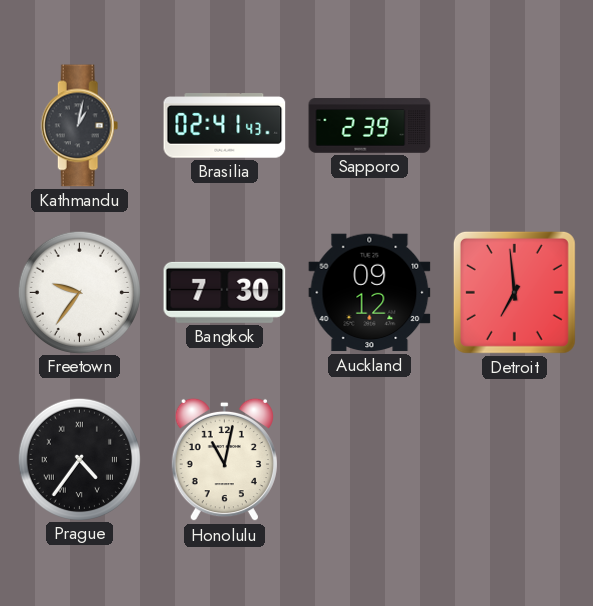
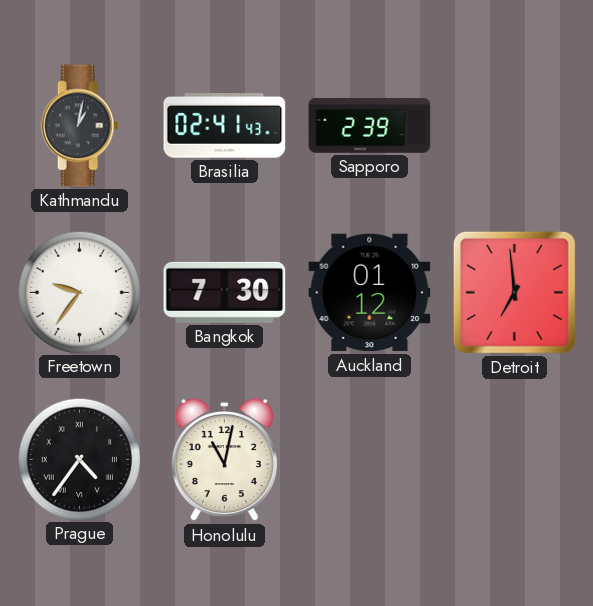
Auckland: 09:12 -> 01:12
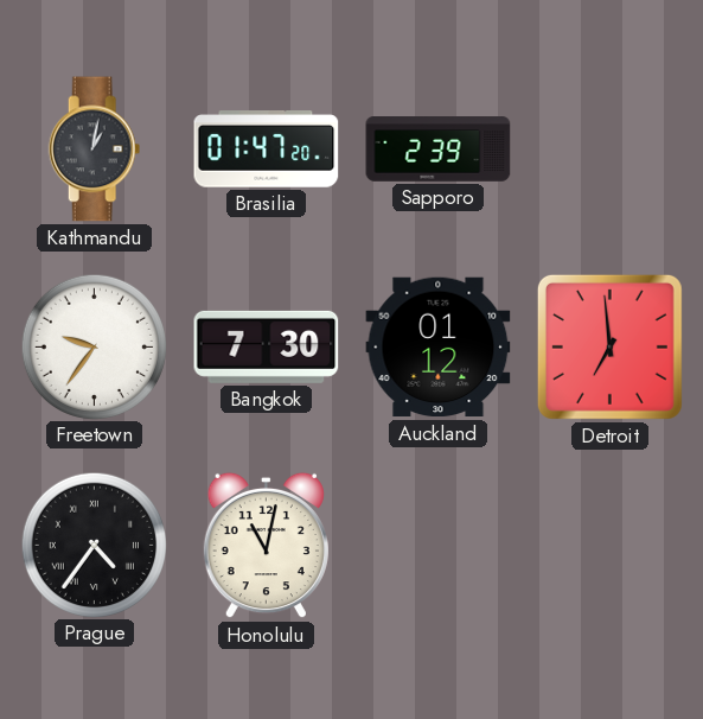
Brasilia: 02:41 -> 01:47
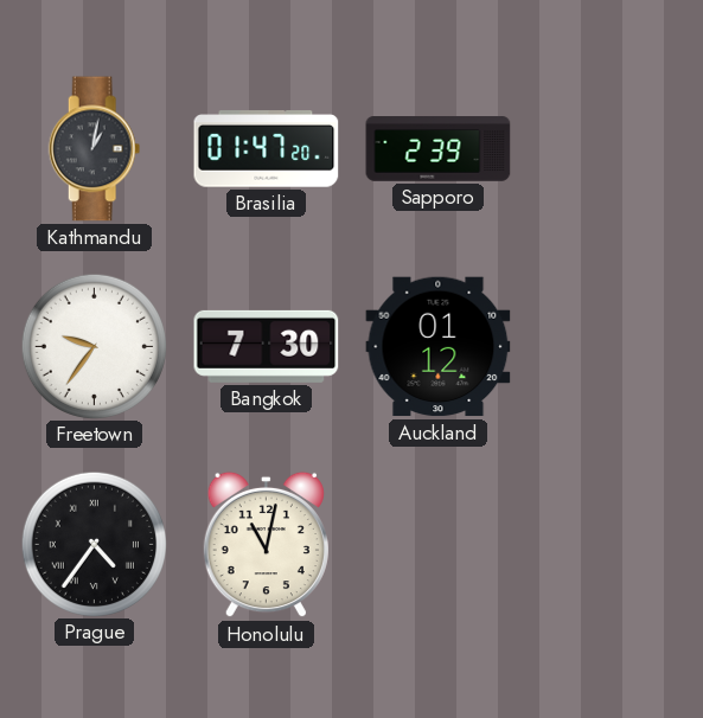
Detroit: 6:59 -> none
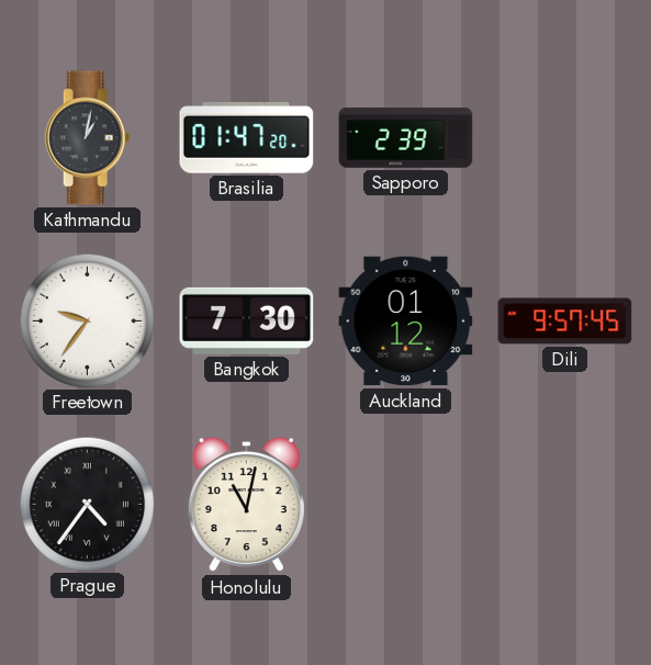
Dili: none -> 9:57
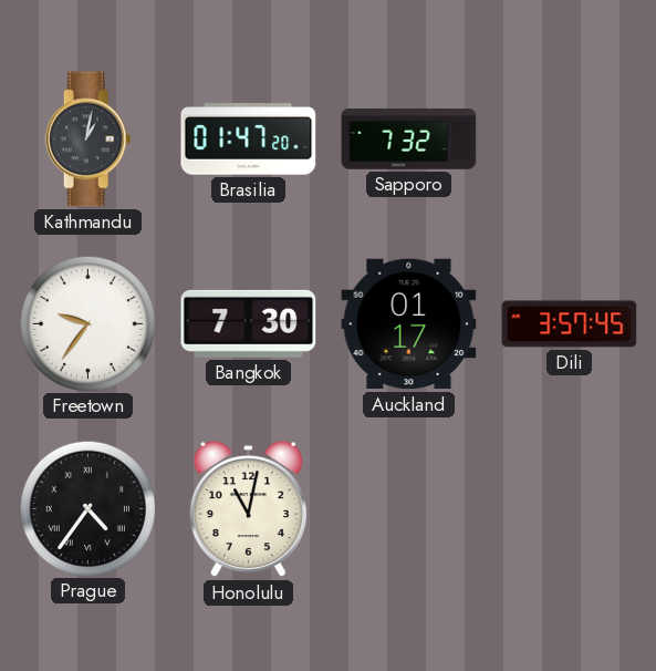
Sapporo: 2:39 -> 7:32
Auckland: 01:12 -> 01:17
Dili: 9:57 -> 3:57
